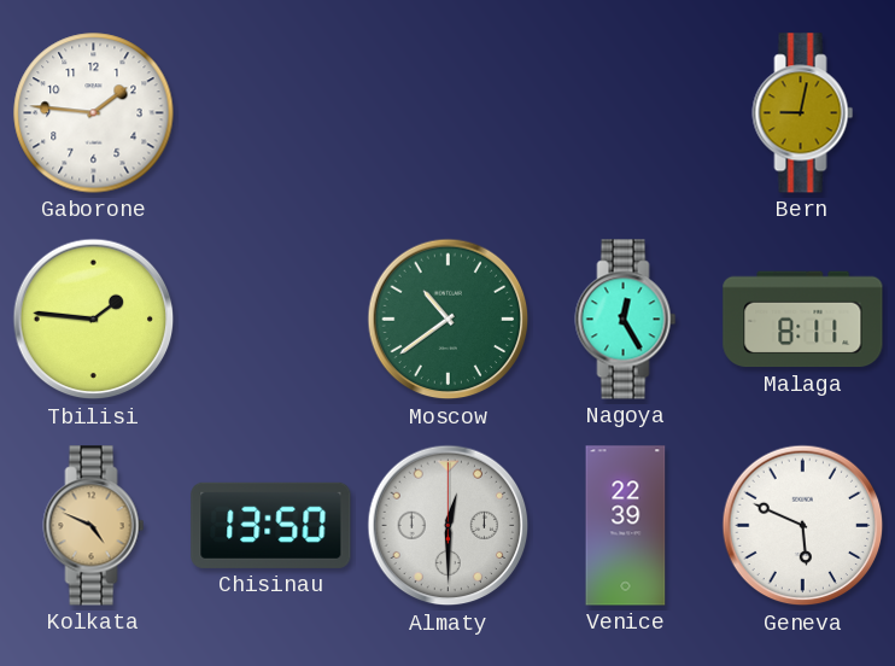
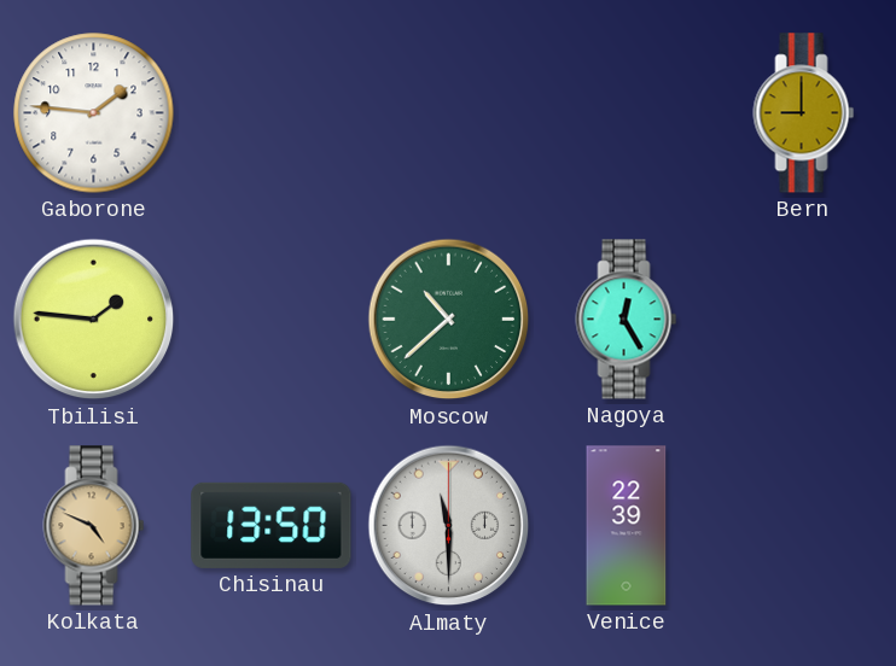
Bern: 9:02 -> 9:00
Moscow: 10:39 -> 10:38
Malaga: 8:11 -> none
Almaty: 12:30 -> 11:30
Geneva: 5:49 -> none
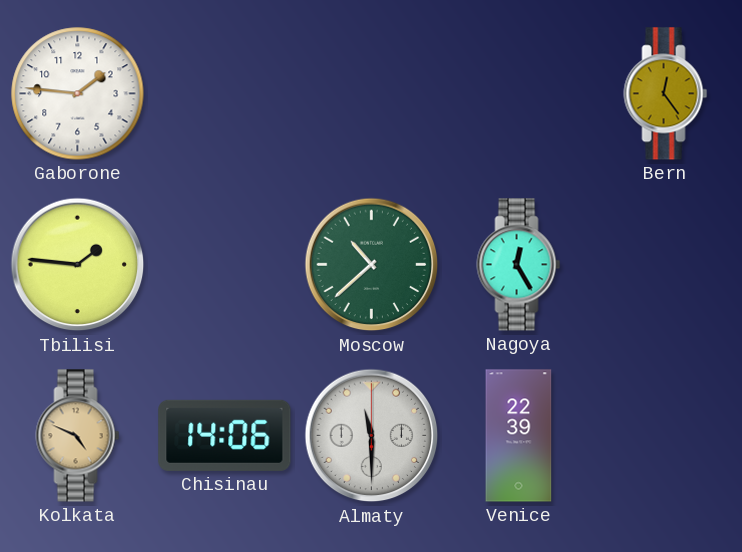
Bern: 9:00 -> 12:24
Chisinau: 13:50 -> 14:06
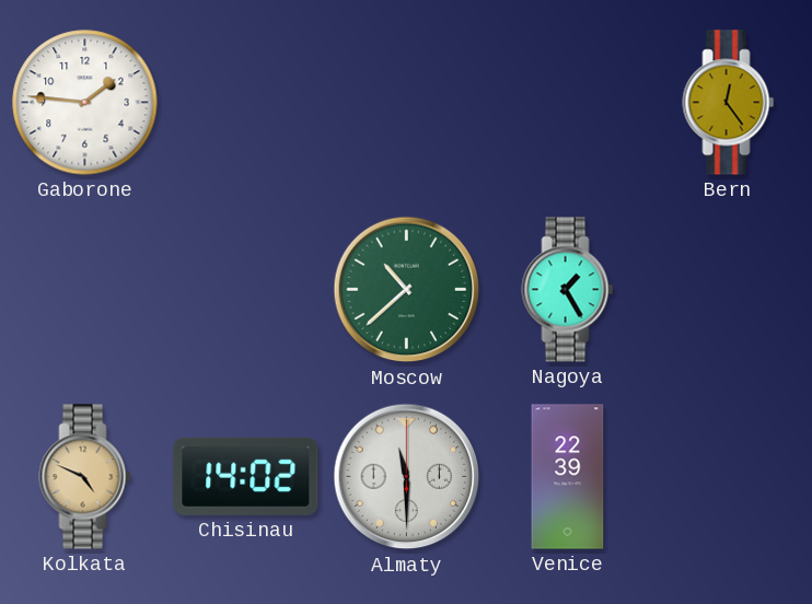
Tbilisi: 1:46 -> none
Nagoya: 12:25 -> 1:25
Chisinau: 14:06 -> 14:02
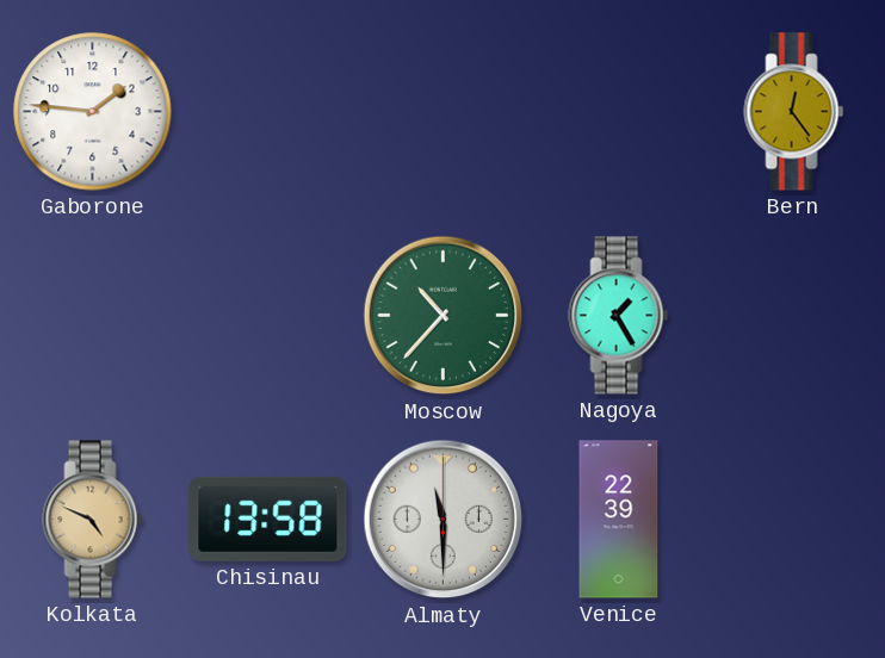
Moscow: 10:38 -> 10:37
Chisinau: 14:02 -> 13:58
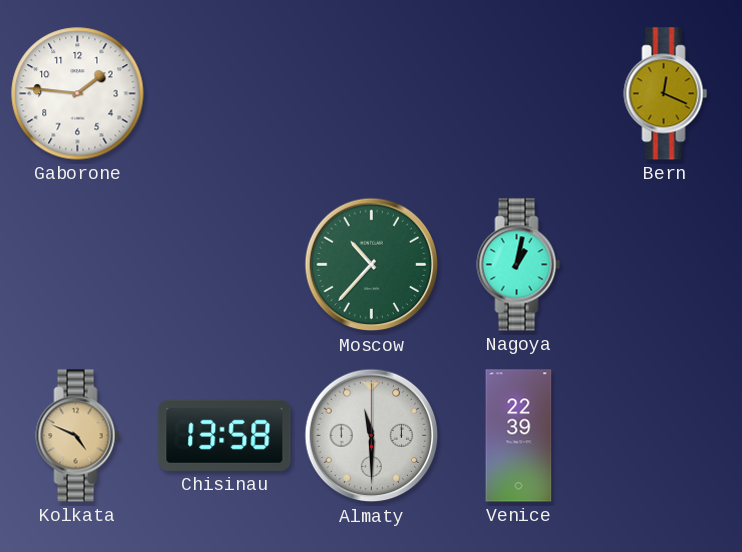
Bern: 12:24 -> 12:19
Nagoya: 1:25 -> 1:02
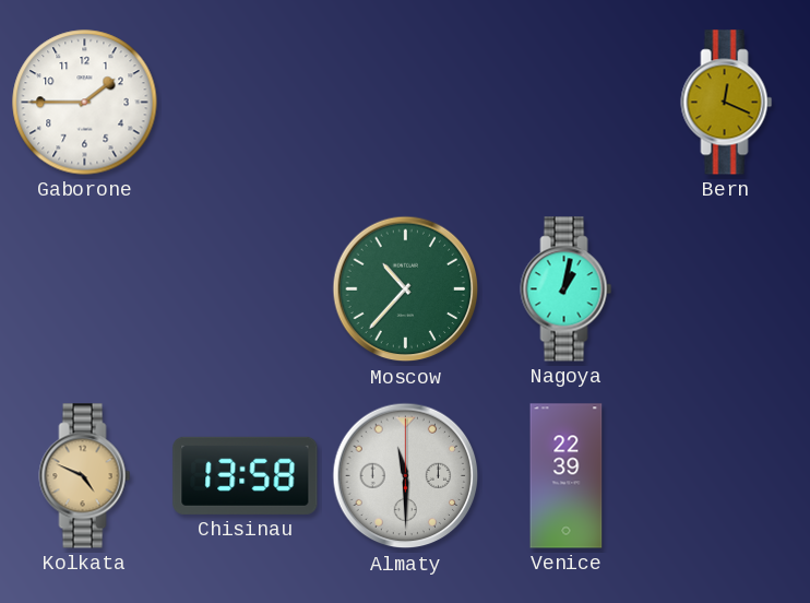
Gaborone: 1:46 -> 1:45
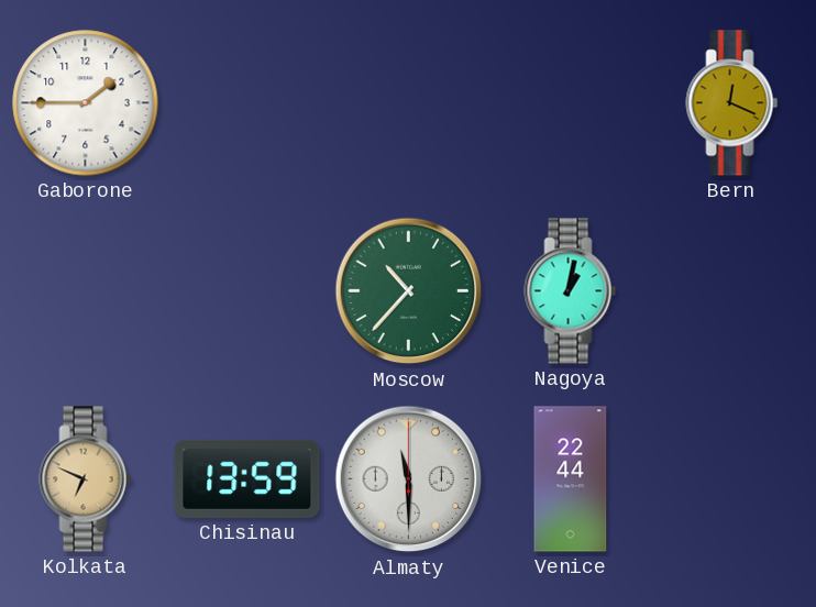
Kolkata: 4:49 -> 6:49
Chisinau: 13:58 -> 13:59
Venice: 22:39 -> 22:44
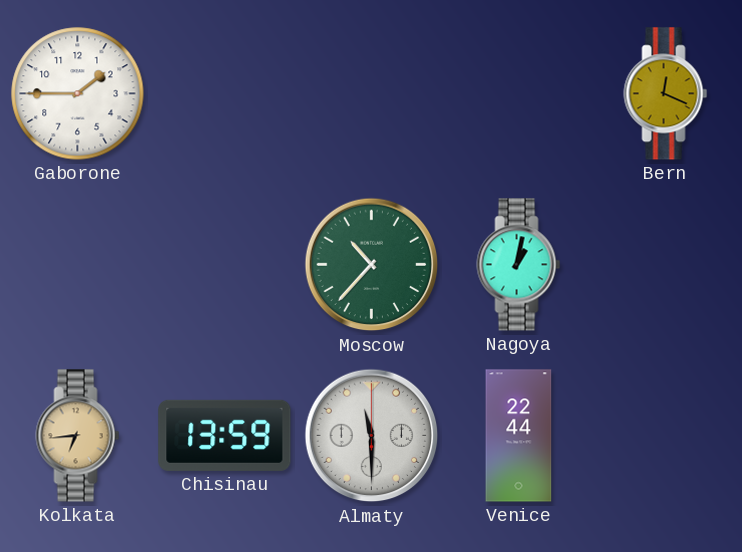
Kolkata: 6:49 -> 6:44
